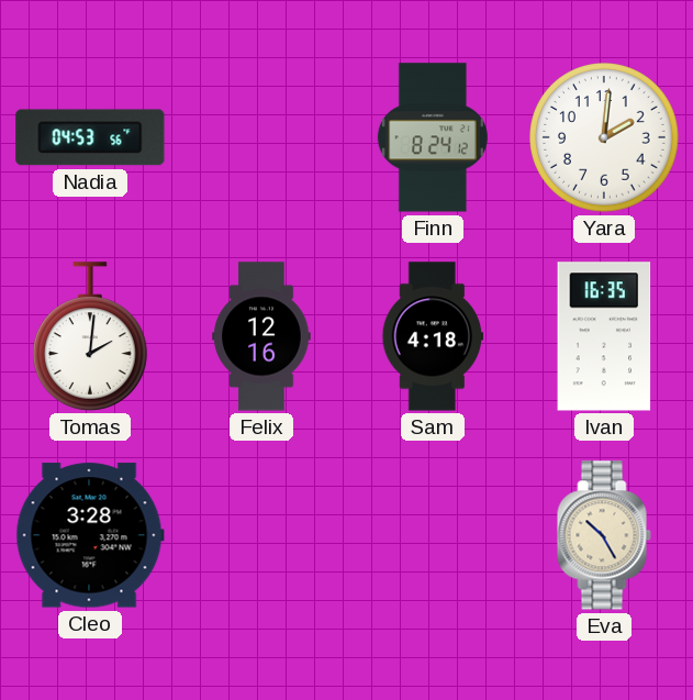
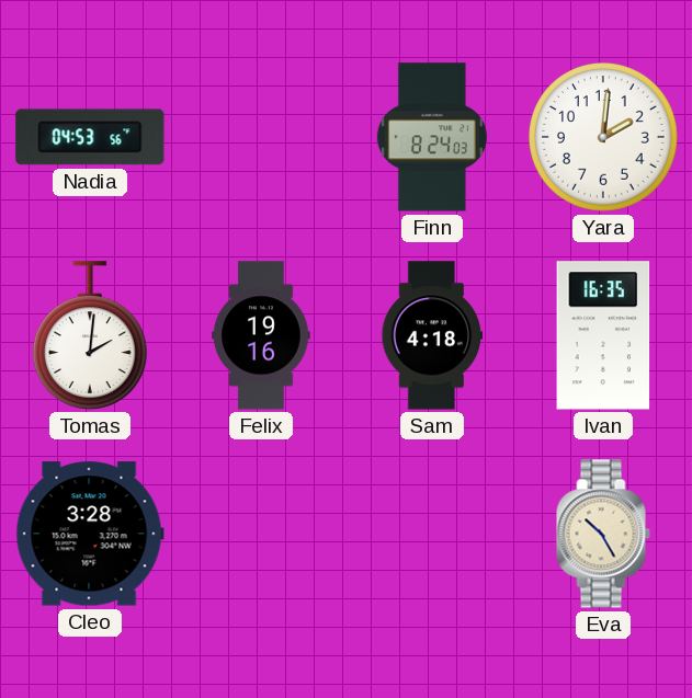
Finn: 8:24:12 -> 8:24:03
Felix: 12:16 -> 19:16
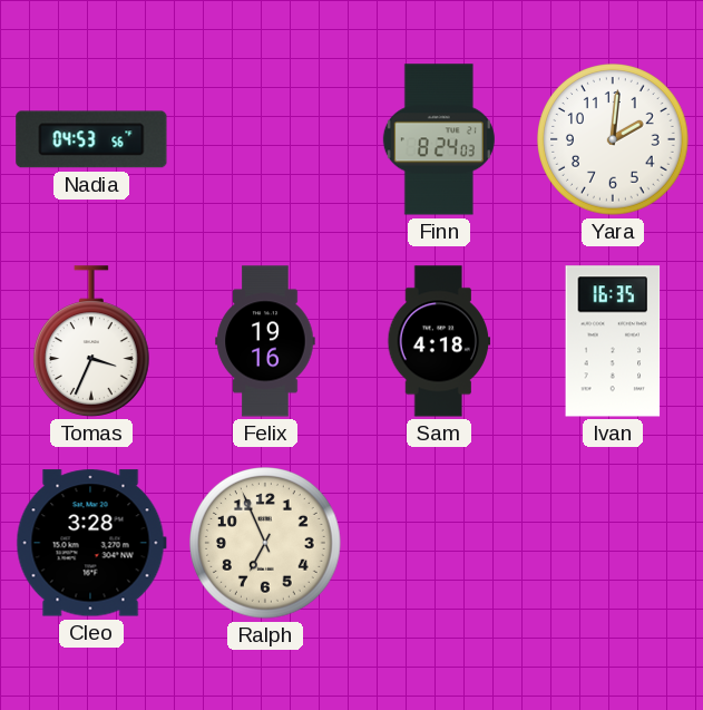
Tomas: 2:01 -> 3:34
Ralph: none -> 6:56
Eva: 10:25 -> none
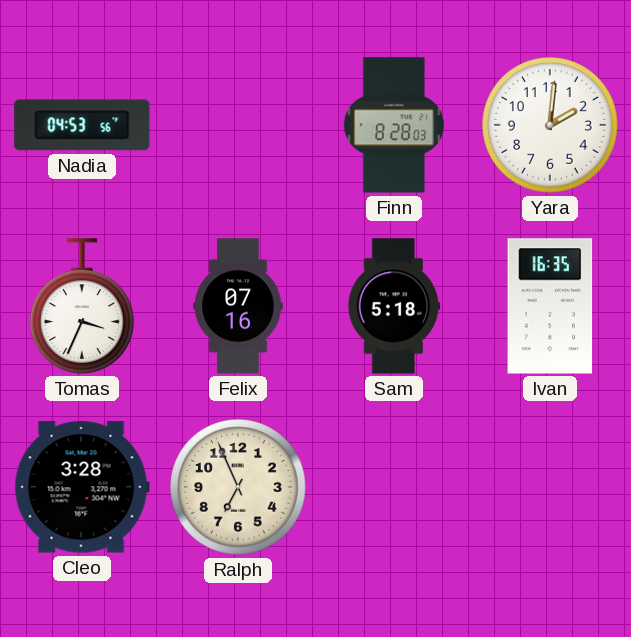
Finn: 8:24 -> 8:28
Felix: 19:16 -> 07:16
Sam: 4:18 -> 5:18
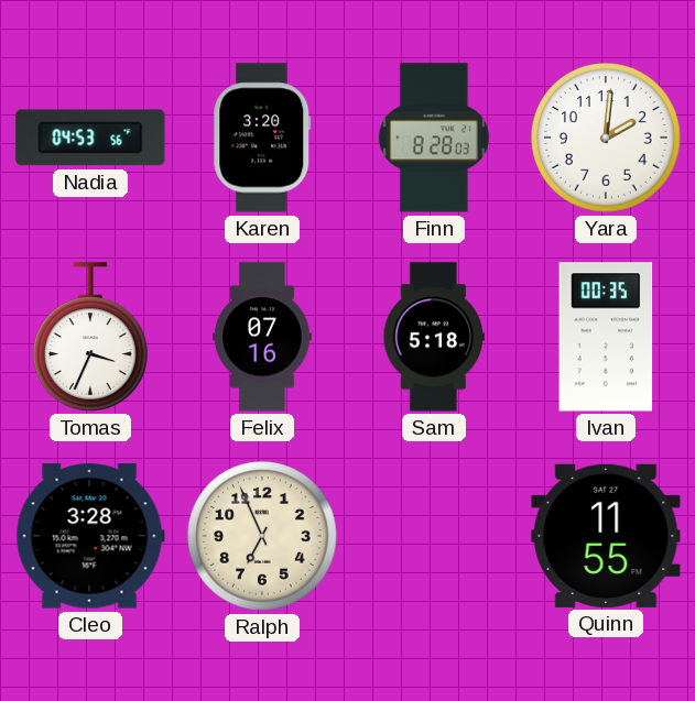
Karen: none -> 3:20
Ivan: 16:35 -> 00:35
Quinn: none -> 11:55
